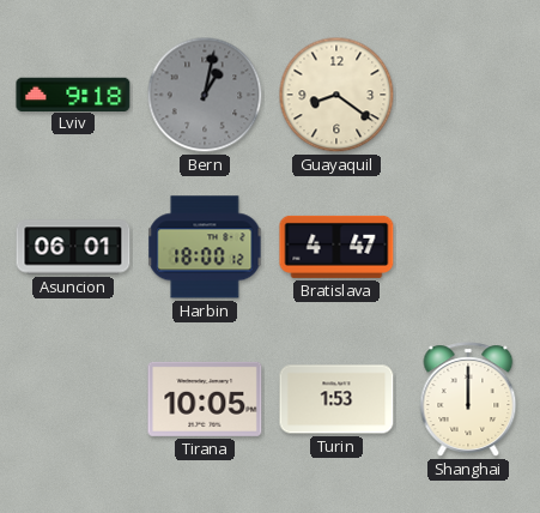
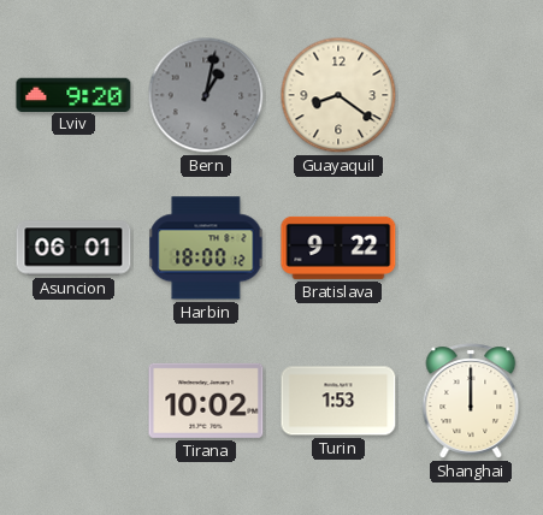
Lviv: 9:18 -> 9:20
Bratislava: 4:47 -> 9:22
Tirana: 10:05 -> 10:02
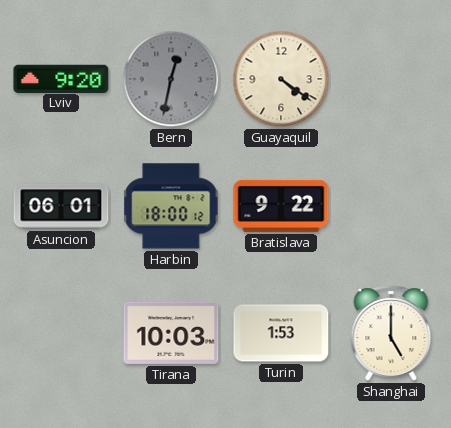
Bern: 1:02 -> 12:32
Guayaquil: 8:21 -> 4:21
Tirana: 10:02 -> 10:03
Shanghai: 12:00 -> 5:00
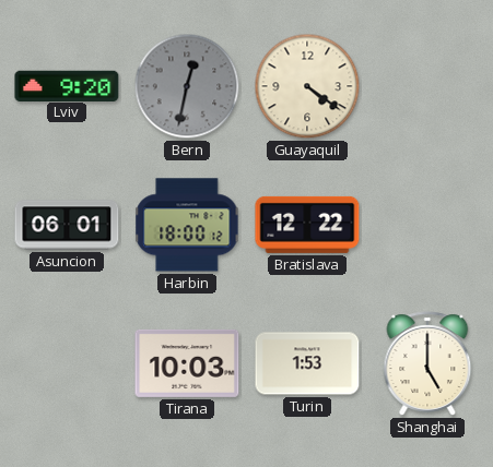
Bratislava: 9:22 -> 12:22
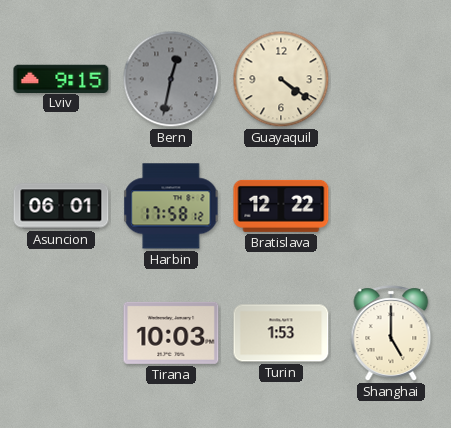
Lviv: 9:20 -> 9:15
Harbin: 18:00 -> 17:58
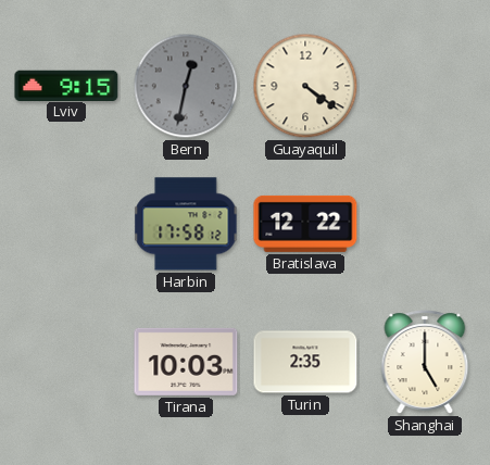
Asuncion: 06:01 -> none
Turin: 1:53 -> 2:35
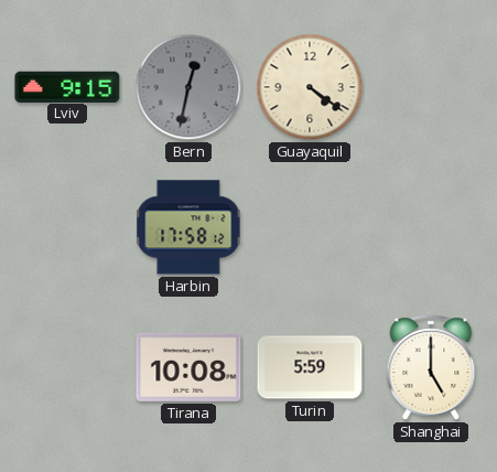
Bratislava: 12:22 -> none
Tirana: 10:03 -> 10:08
Turin: 2:35 -> 5:59
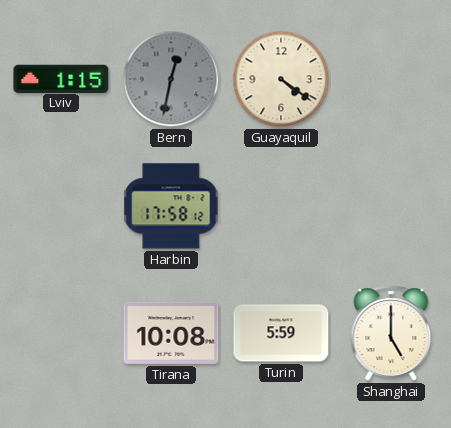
Lviv: 9:15 -> 1:15
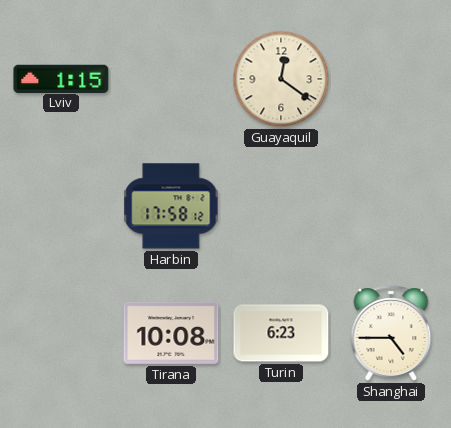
Bern: 12:32 -> none
Guayaquil: 4:21 -> 12:21
Turin: 5:59 -> 6:23
Shanghai: 5:00 -> 4:45
